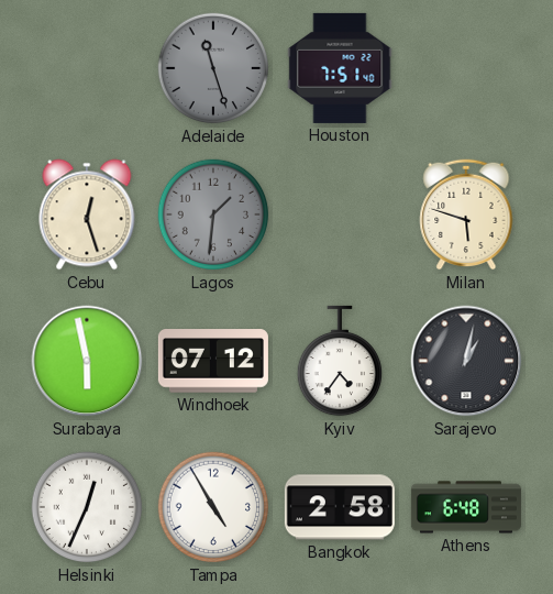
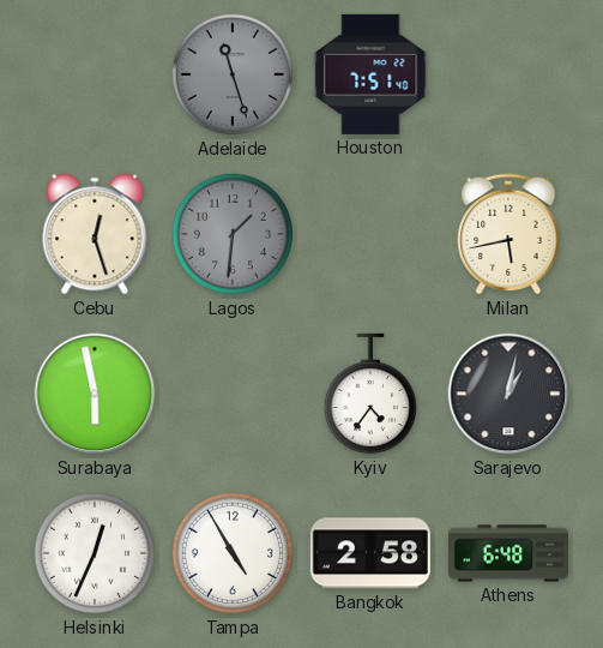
Milan: 5:48 -> 5:43
Windhoek: 07:12 -> none
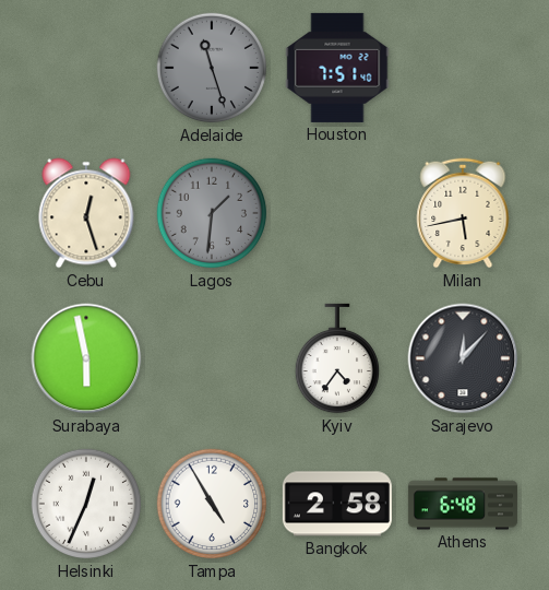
Sarajevo: 1:02 -> 12:07
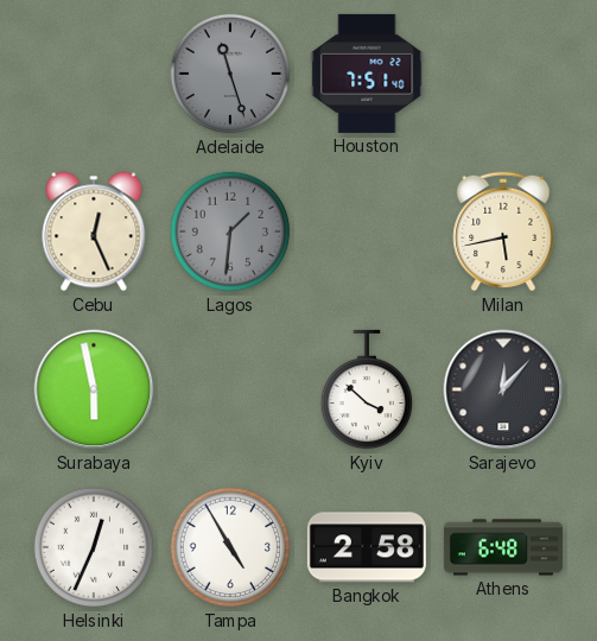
Cebu: 12:27 -> 12:26
Kyiv: 4:36 -> 3:52
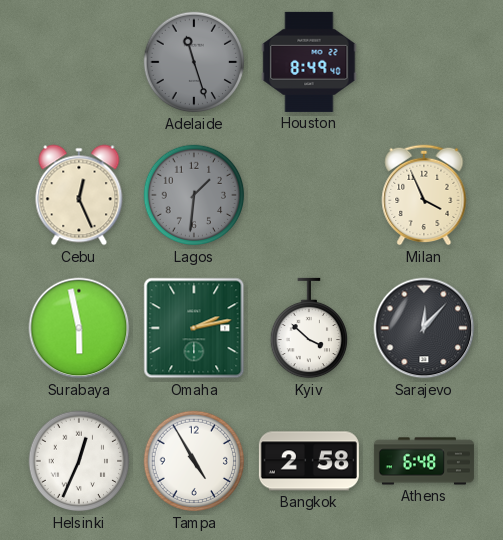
Houston: 7:51 -> 8:49
Milan: 5:43 -> 3:56
Omaha: none -> 2:13
